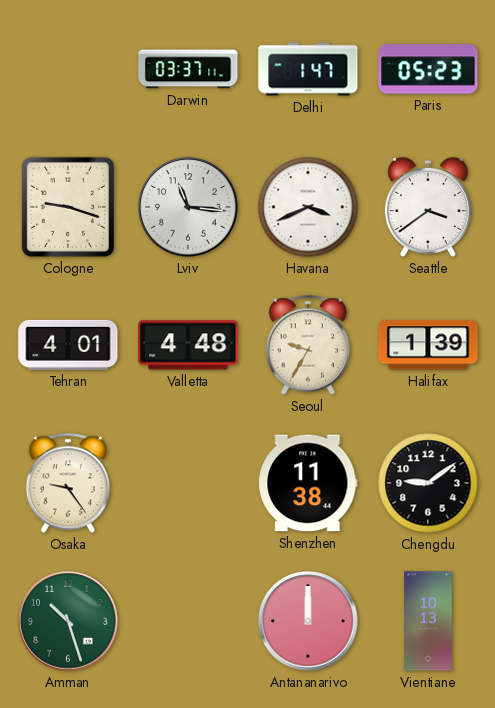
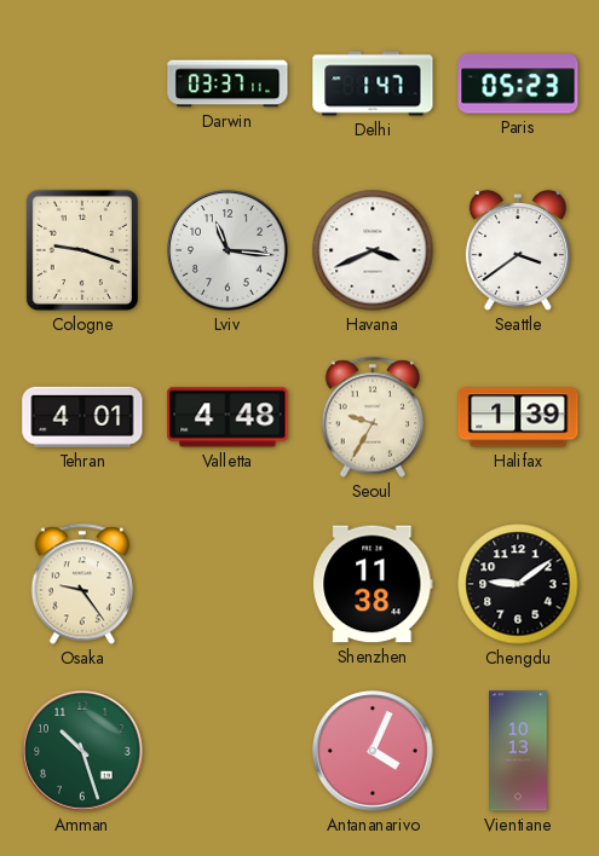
Antananarivo: 12:00 -> 4:04
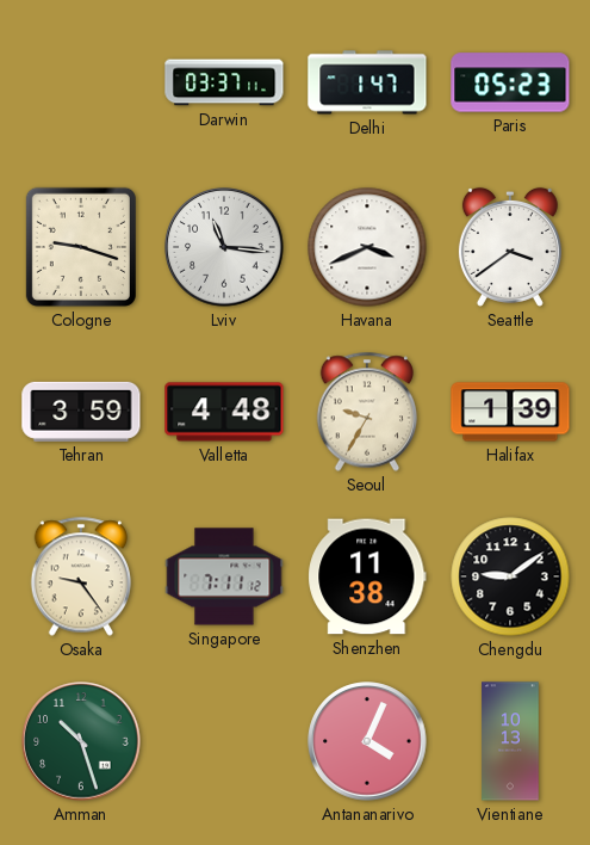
Tehran: 4:01 -> 3:59
Singapore: none -> 7:11
